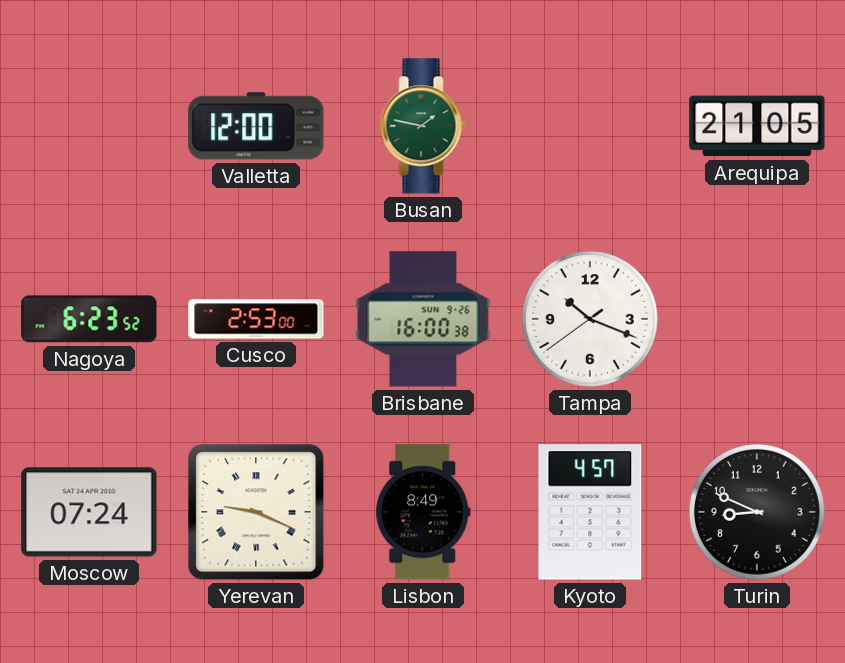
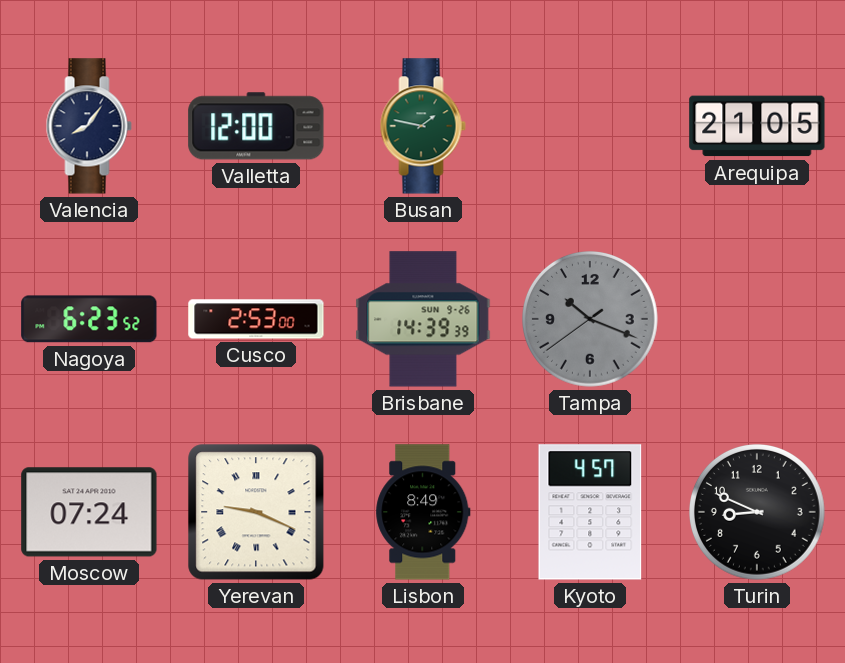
Valencia: none -> 8:06
Brisbane: 16:00 -> 14:39
Tampa dial: white -> grey
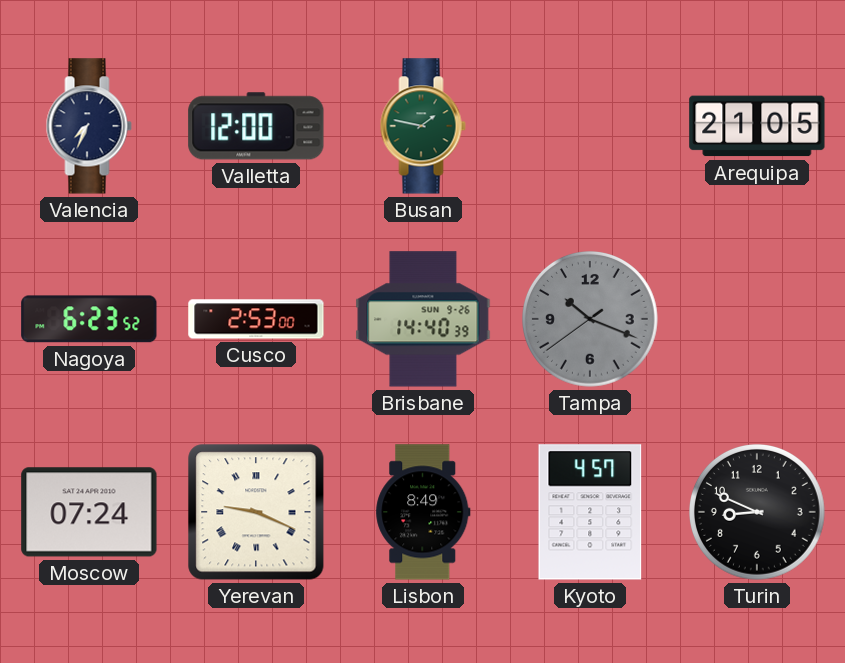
Valencia: 8:06 -> 7:34
Brisbane: 14:39 -> 14:40
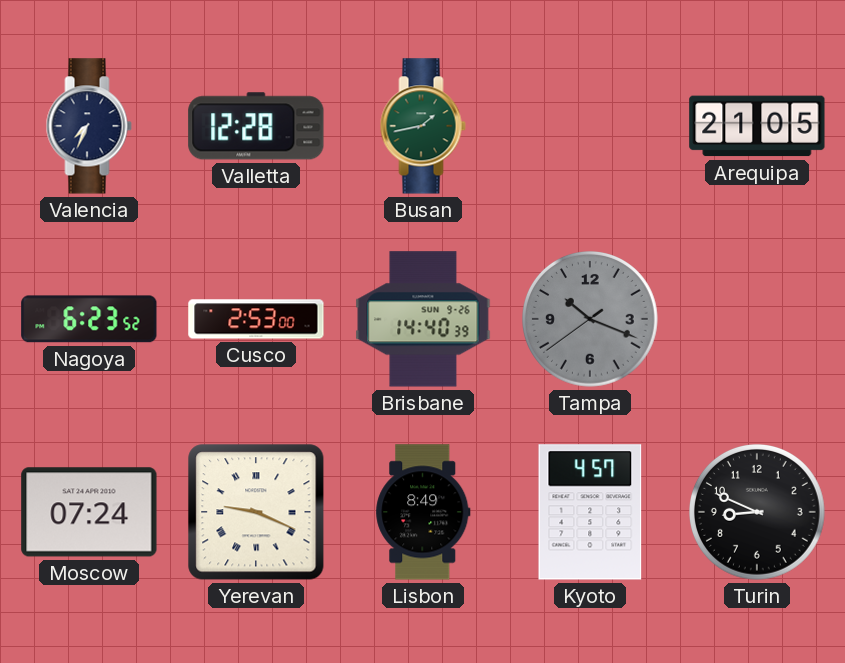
Valletta: 12:00 -> 12:28
Busan: 1:47 -> 1:43
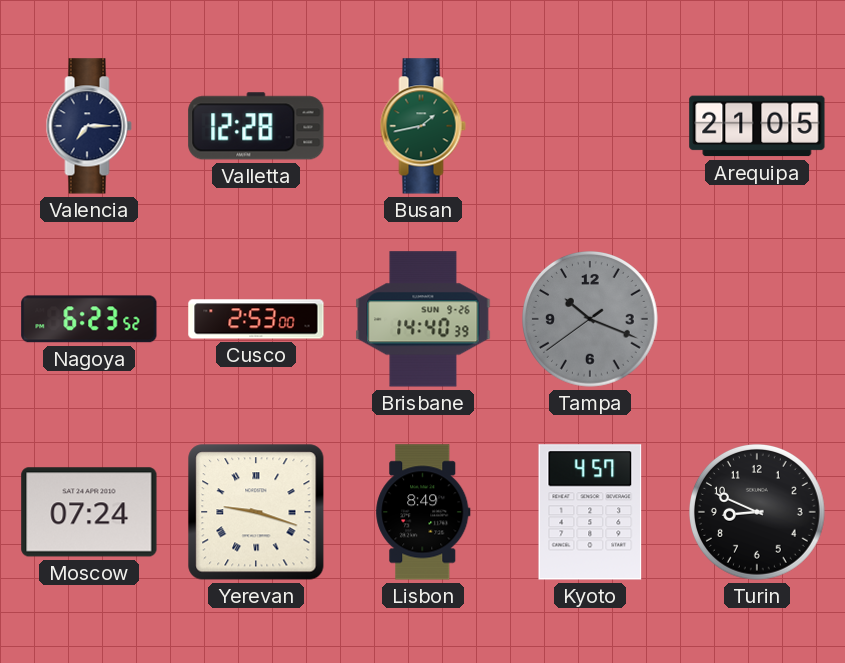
Valencia: 7:34 -> 7:15
Yerevan: 9:19 -> 9:18
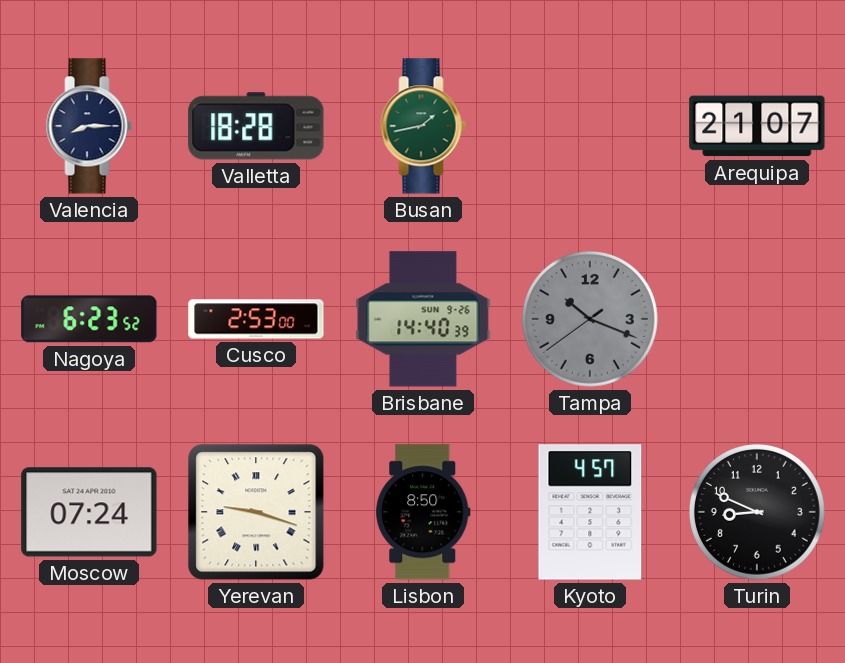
Valencia: 7:15 -> 8:15
Valletta: 12:28 -> 18:28
Arequipa: 21:05 -> 21:07
Lisbon: 8:49 -> 8:50
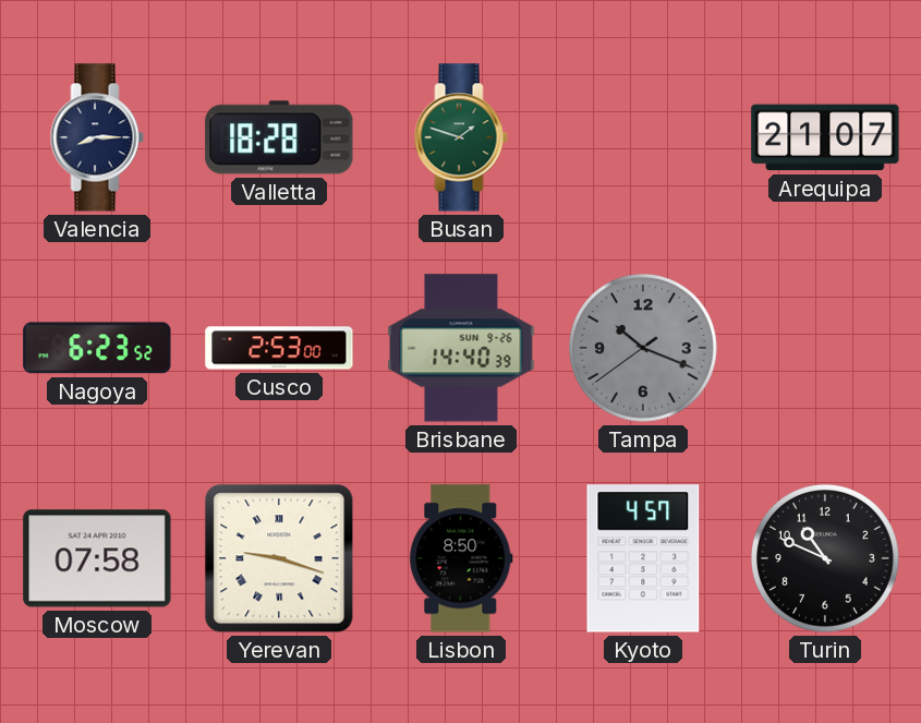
Busan: 1:43 -> 1:48
Moscow: 07:24 -> 07:58
Turin: 8:49 -> 10:49
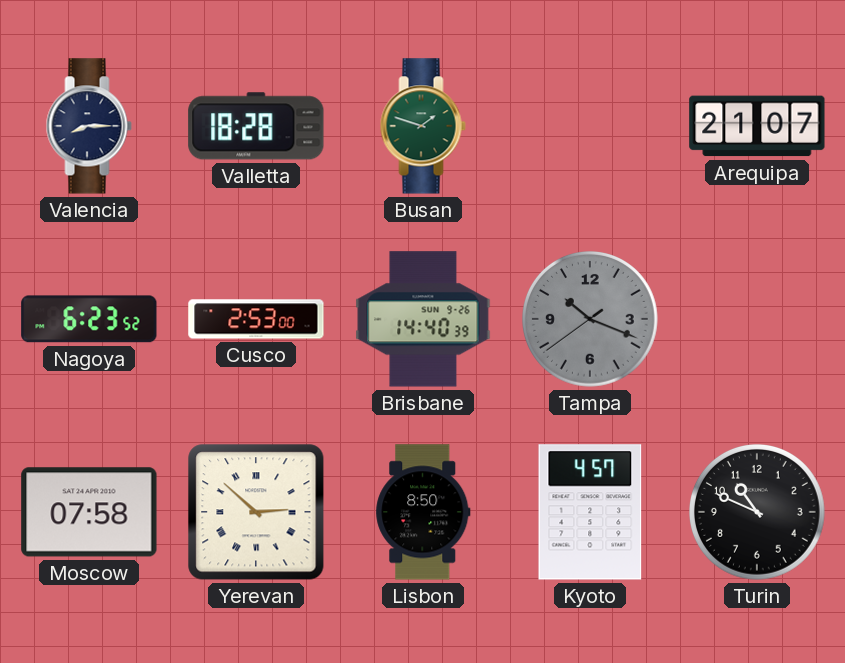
Yerevan: 9:18 -> 2:52
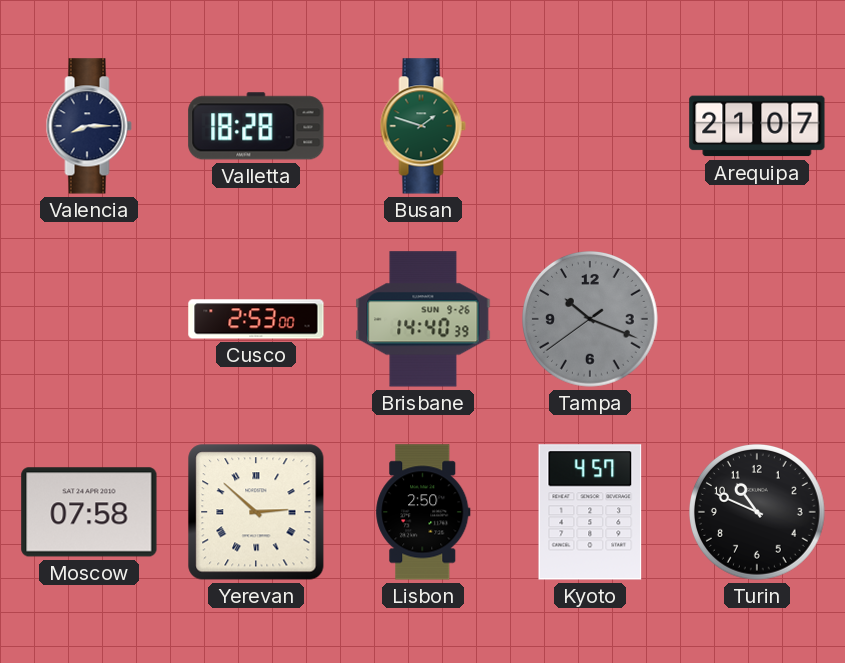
Nagoya: 6:23 -> none
Lisbon: 8:50 -> 2:50
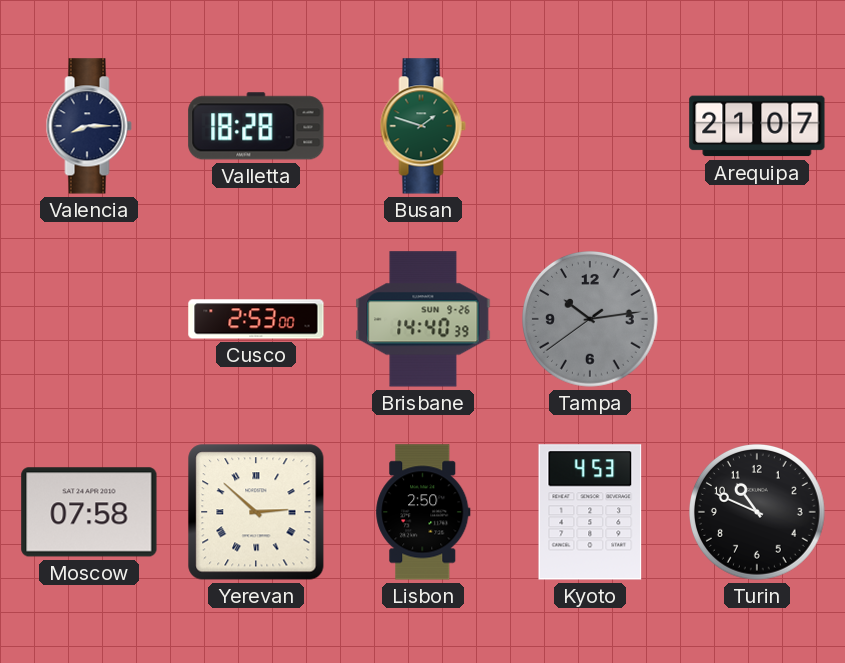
Tampa: 10:18 -> 10:13
Kyoto: 4:57 -> 4:53
